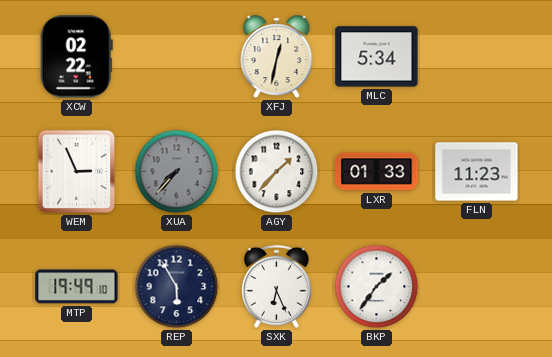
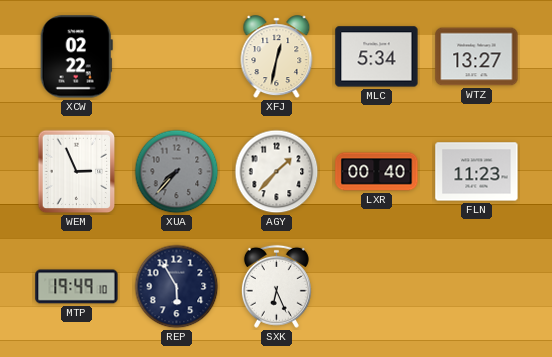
WTZ: none -> 13:27
LXR: 01:33 -> 00:40
BKP: 1:36 -> none
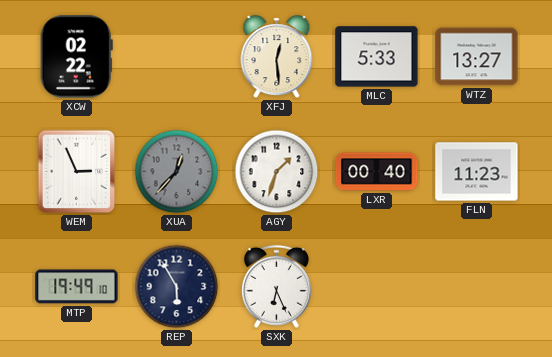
XFJ: 12:32 -> 12:29
MLC: 5:34 -> 5:33
XUA: 7:37 -> 12:37
AGY: 1:37 -> 1:33
